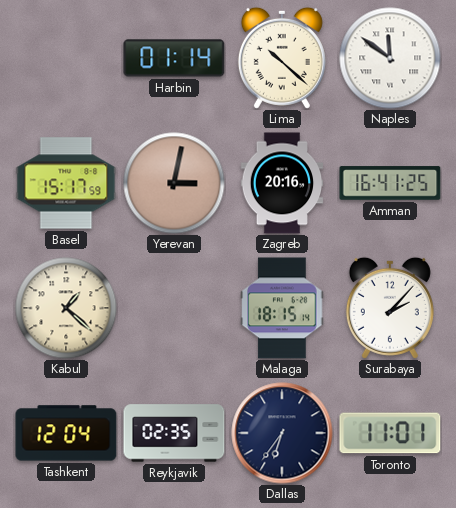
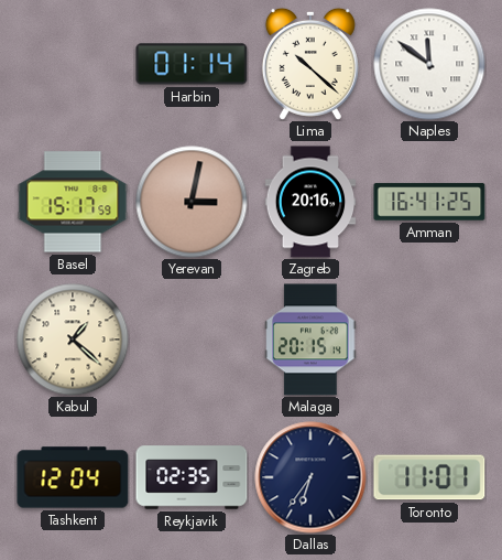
Malaga: 18:15 -> 20:15
Surabaya: 2:07 -> none
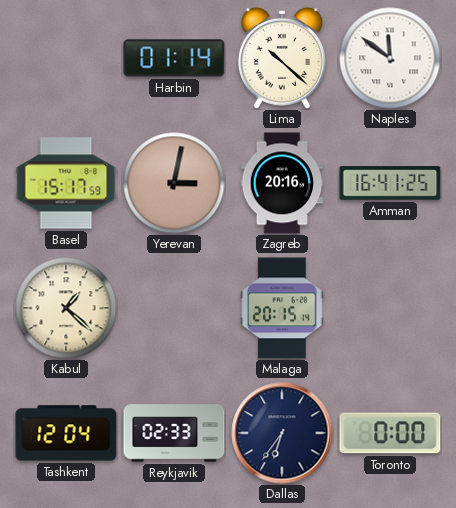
Reykjavik: 02:35 -> 02:33
Toronto: 11:01 -> 0:00
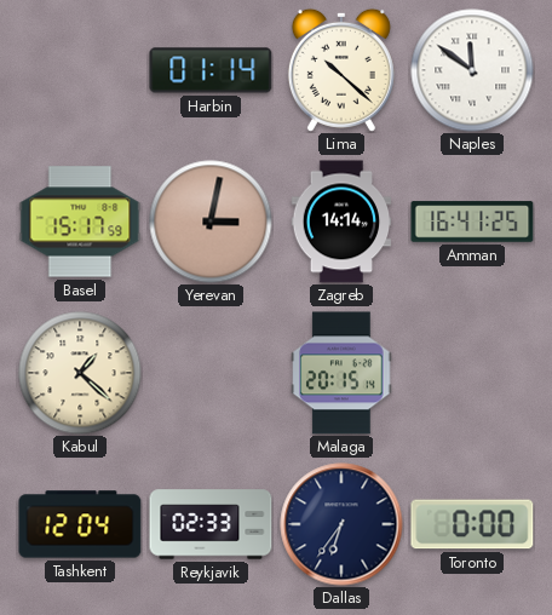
Zagreb: 20:16 -> 14:14
